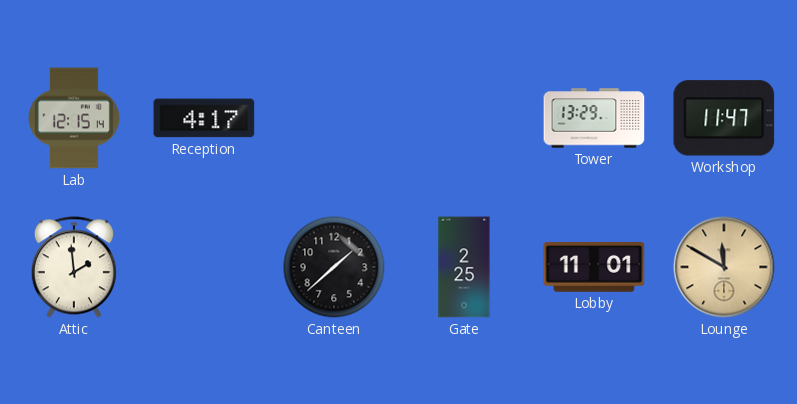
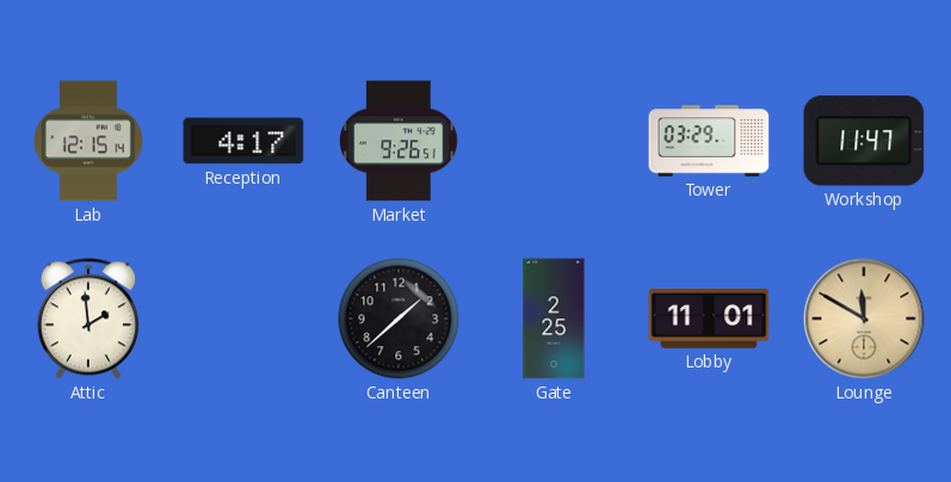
Market: none -> 9:26
Tower: 13:29 -> 03:29
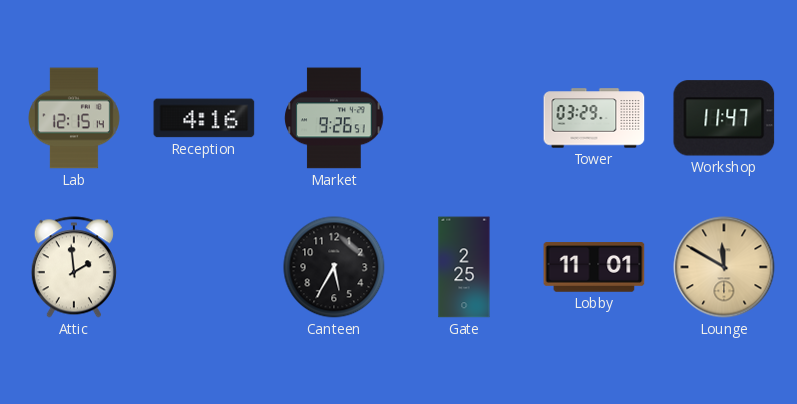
Reception: 4:17 -> 4:16
Canteen: 1:38 -> 5:35
